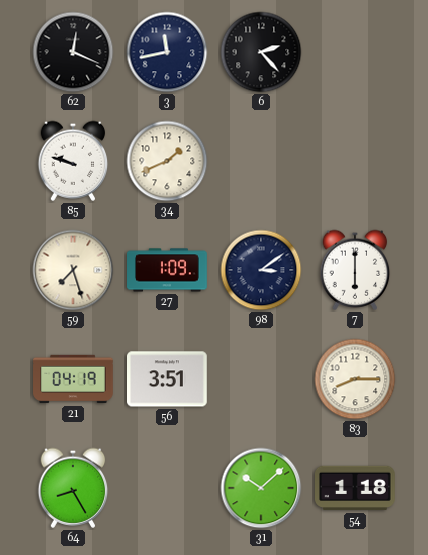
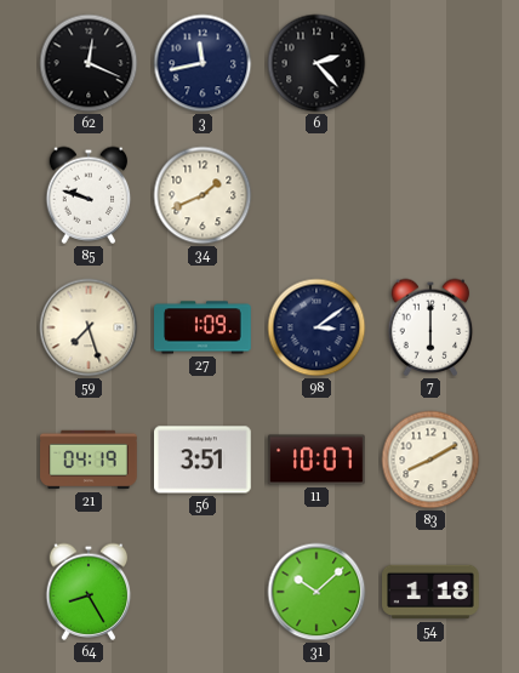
11: none -> 10:07
83: 8:15 -> 8:10
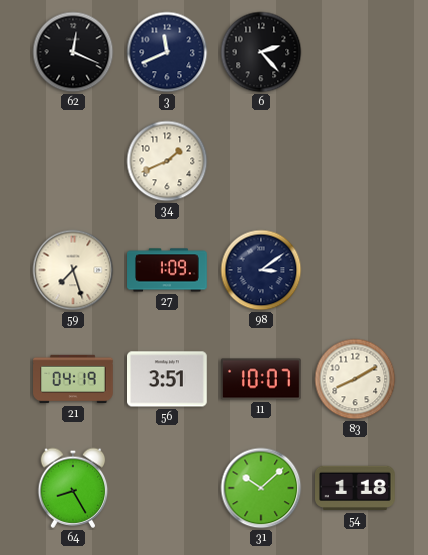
3: 11:43 -> 11:41
85: 9:48 -> none
7: 6:00 -> none
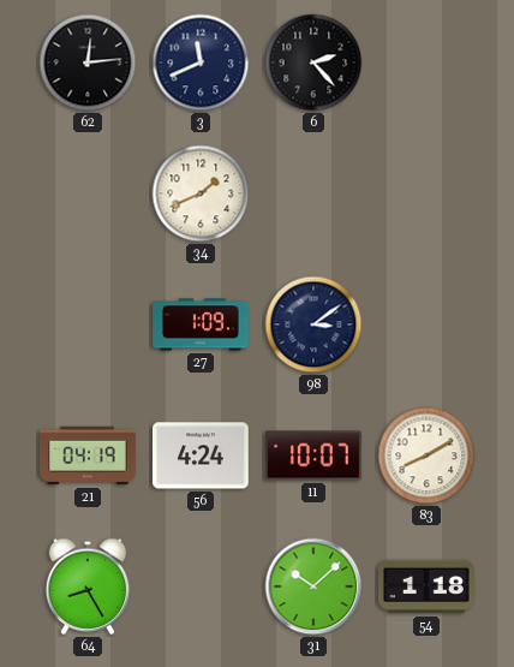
62: 12:19 -> 12:14
59: 7:27 -> none
56: 3:51 -> 4:24
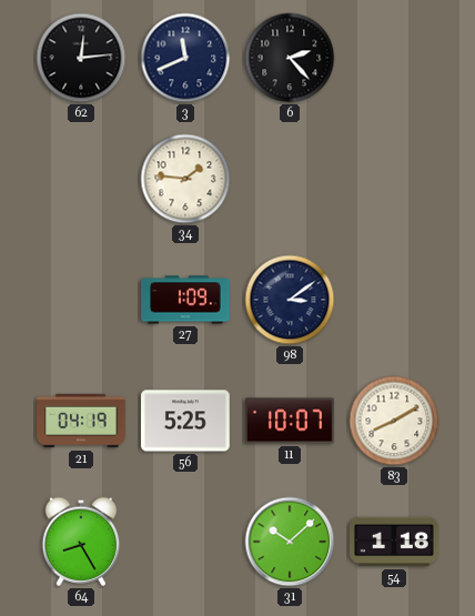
34: 1:41 -> 1:46
56: 4:24 -> 5:25
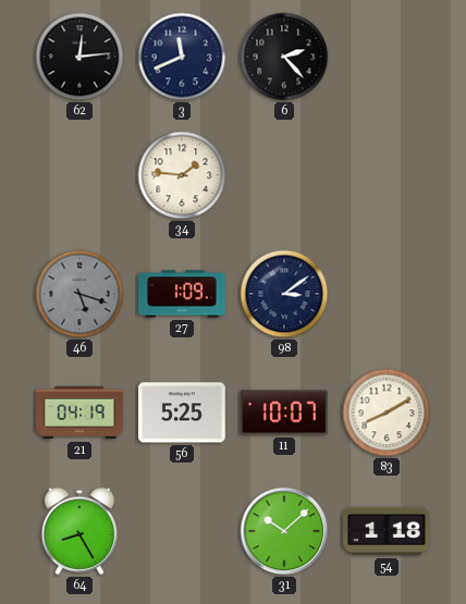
46: none -> 5:18
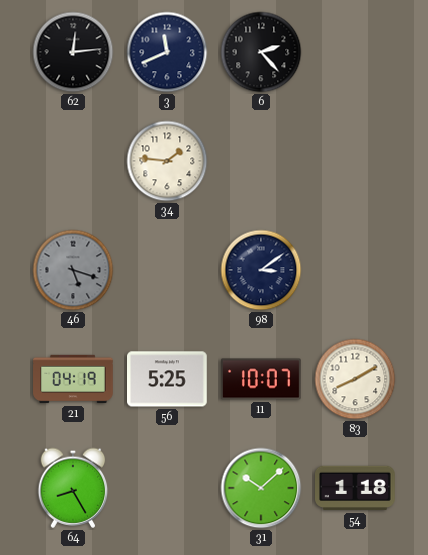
27: 1:09 -> none
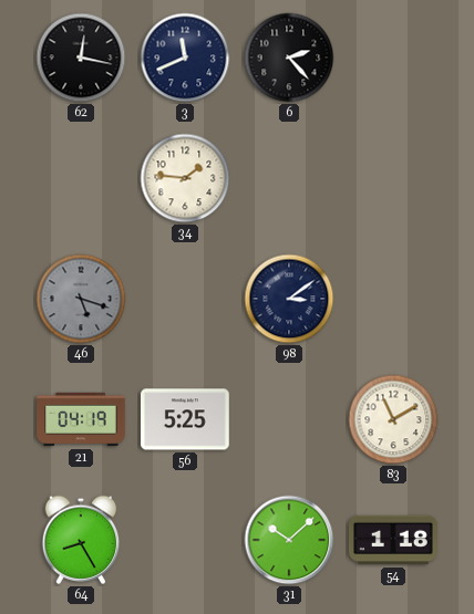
62: 12:14 -> 12:17
11: 10:07 -> none
83: 8:10 -> 11:10
